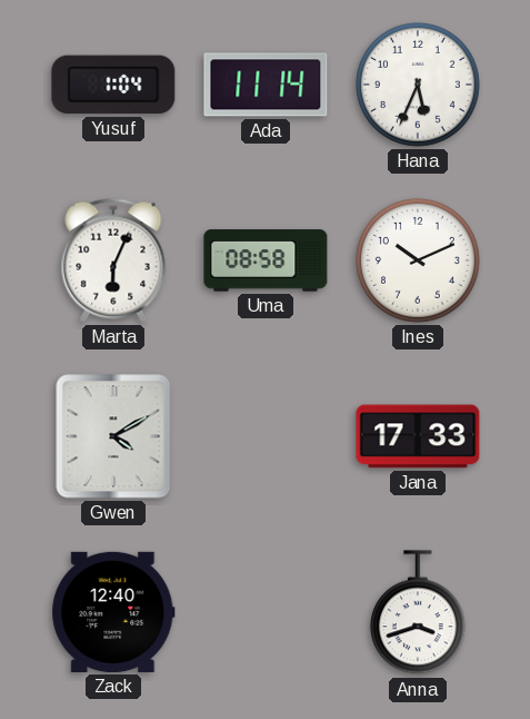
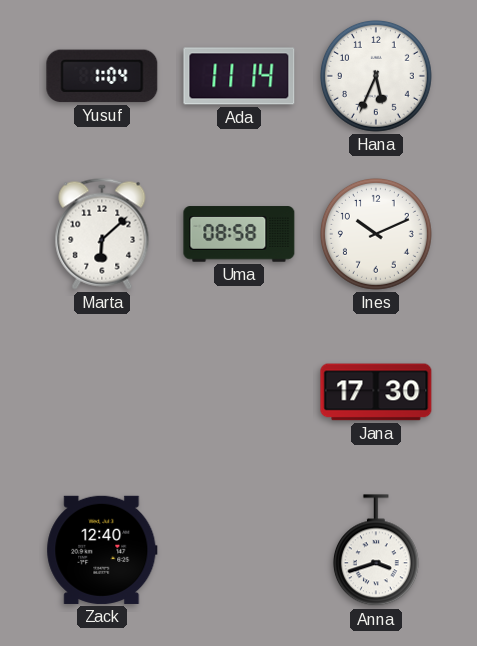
Marta: 6:04 -> 6:08
Gwen: 4:10 -> none
Jana: 17:33 -> 17:30
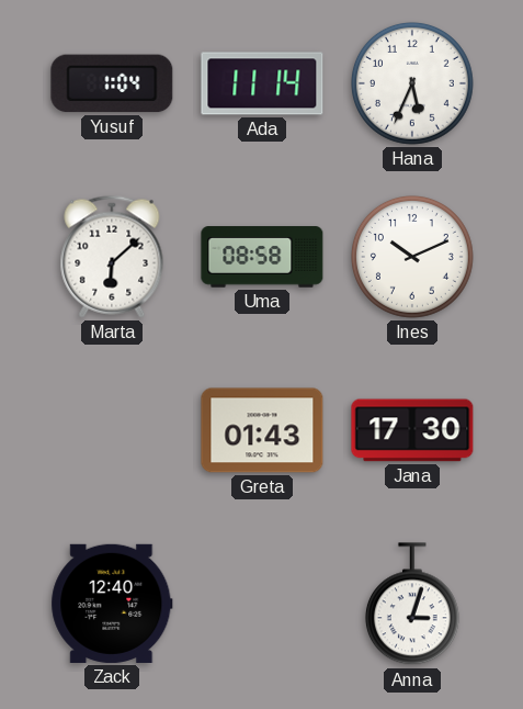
Greta: none -> 01:43
Anna: 3:42 -> 3:03
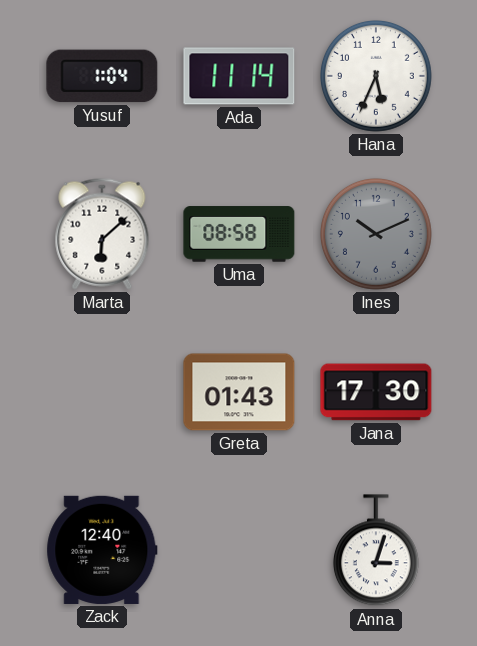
Ines dial: white -> grey
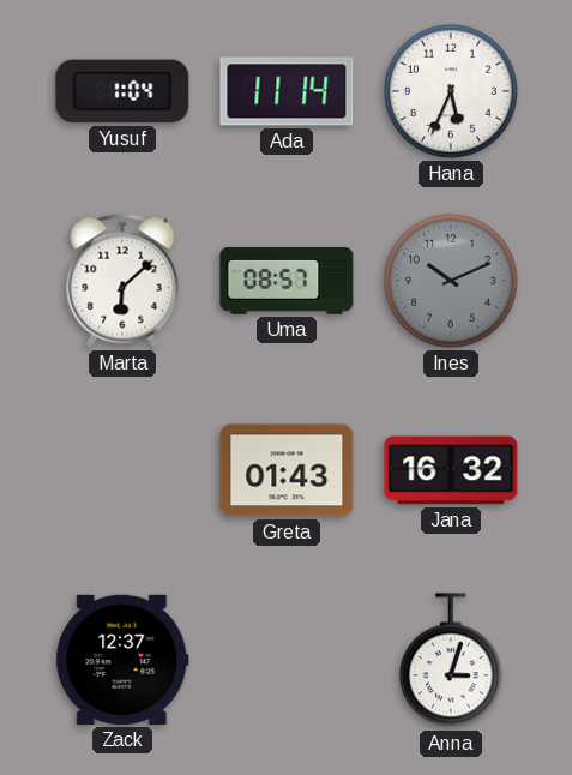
Uma: 08:58 -> 08:57
Jana: 17:30 -> 16:32
Zack: 12:40 -> 12:37
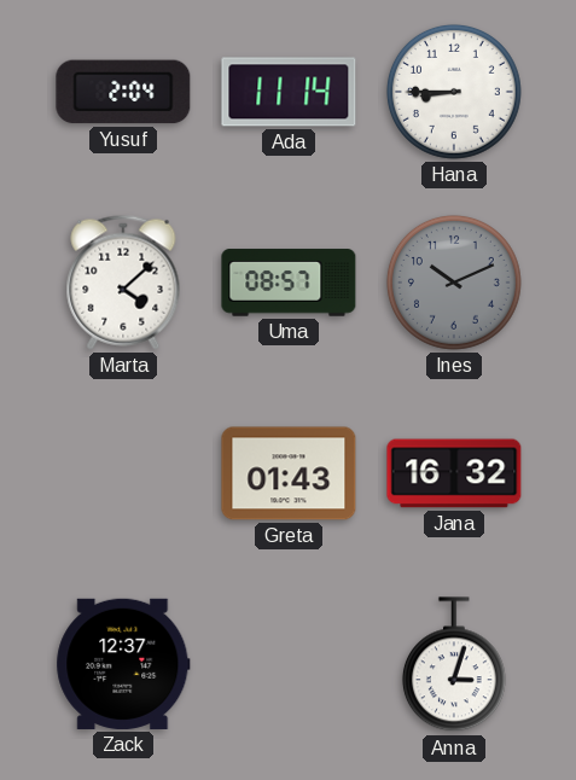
Yusuf: 1:04 -> 2:04
Hana: 5:34 -> 8:45
Marta: 6:08 -> 4:08
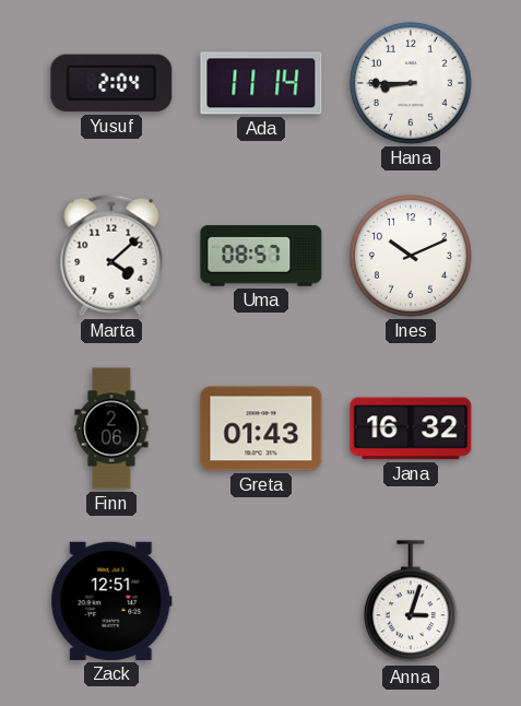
Ines dial: grey -> white
Finn: none -> 2:06
Zack: 12:37 -> 12:51
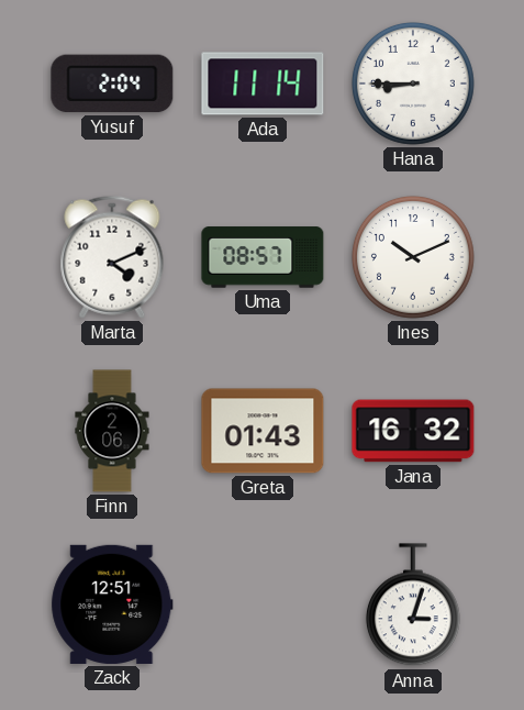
Marta: 4:08 -> 4:11
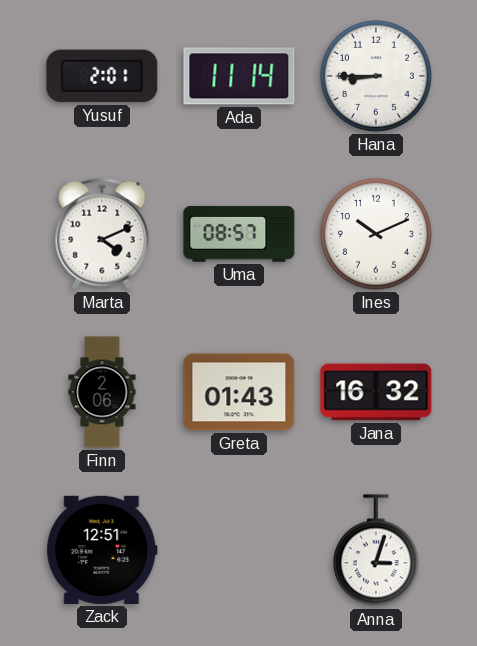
Yusuf: 2:04 -> 2:01
